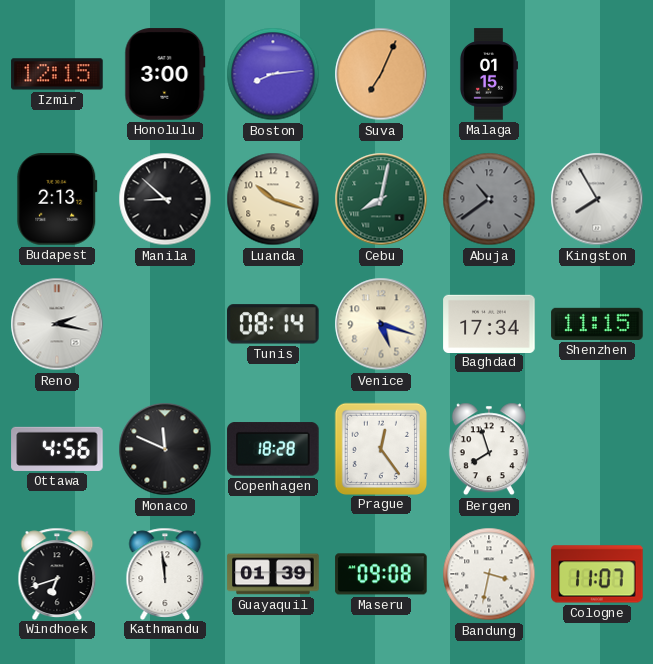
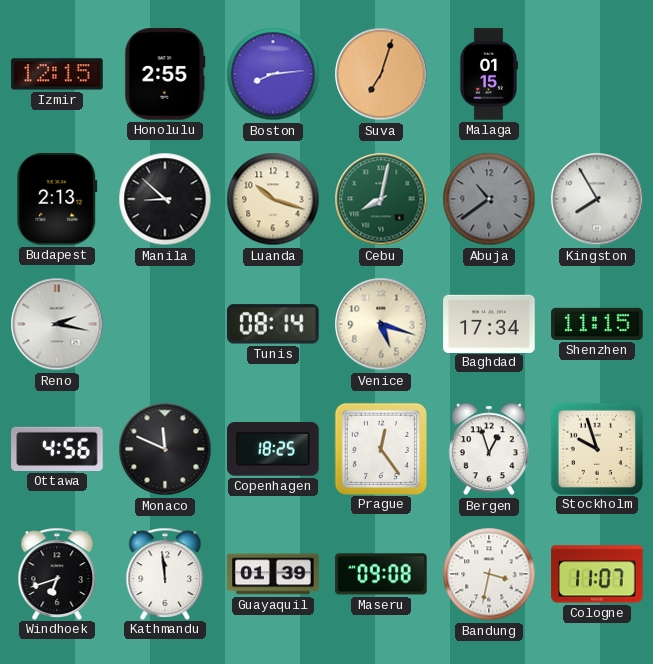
Honolulu: 3:00 -> 2:55
Suva: 7:04 -> 7:03
Copenhagen: 18:28 -> 18:25
Bergen: 7:57 -> 12:57
Stockholm: none -> 9:57
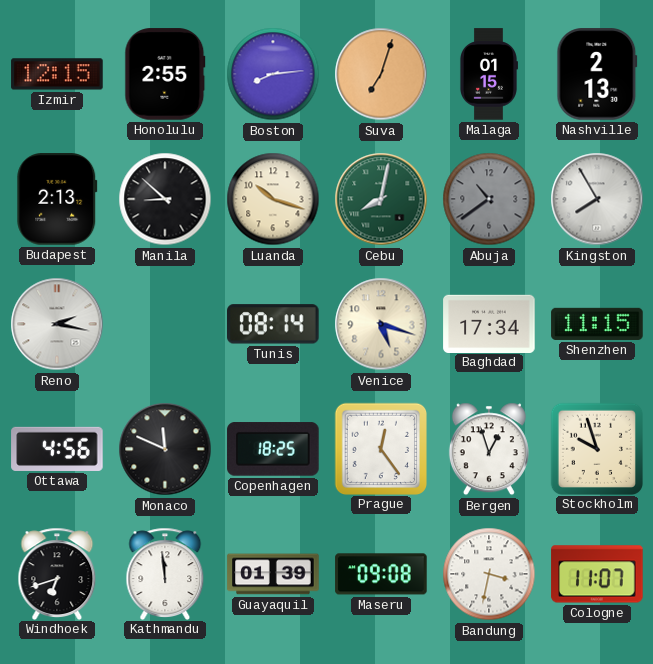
Nashville: none -> 2:13
